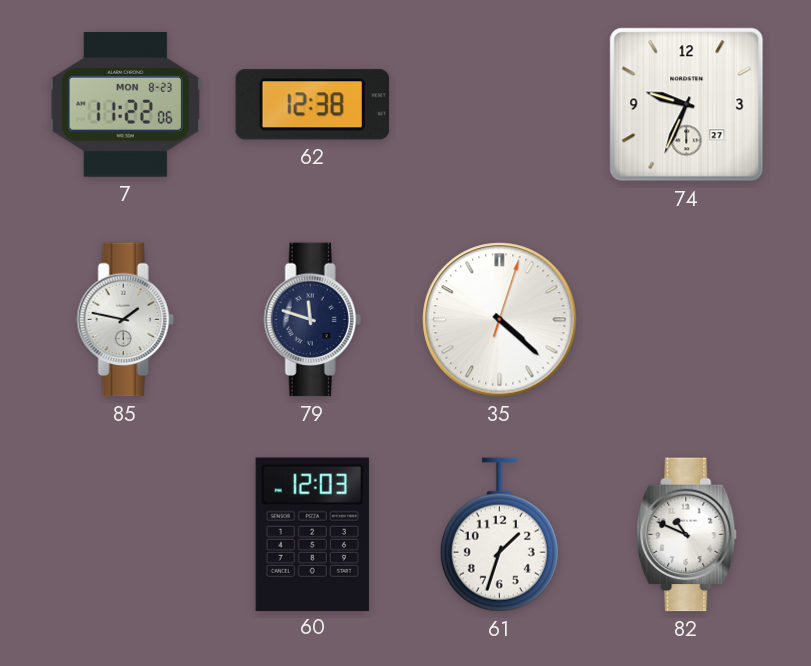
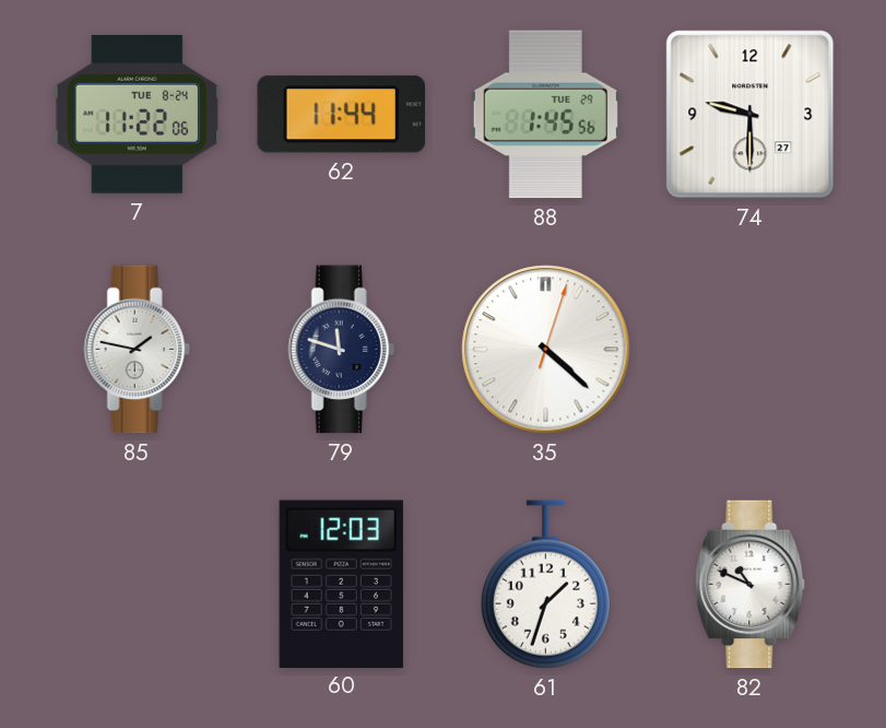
7 date: MON 8-23 -> TUE 8-24
62: 12:38 -> 11:44
88: none -> 1:45
74: 9:34 -> 9:30
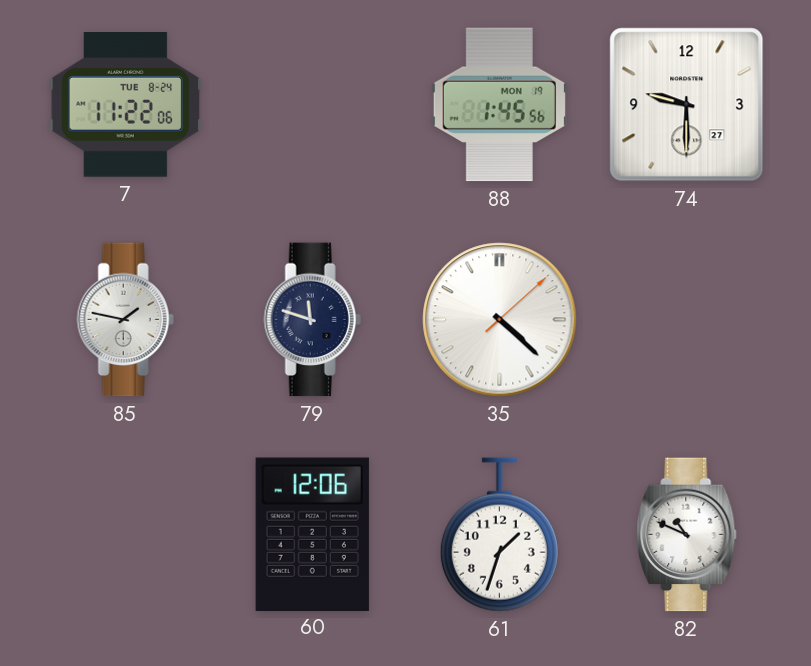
62: 11:44 -> none
88 date: TUE 29 -> MON 19
35: 4:22:03 -> 4:22:08
60: 12:03 -> 12:06
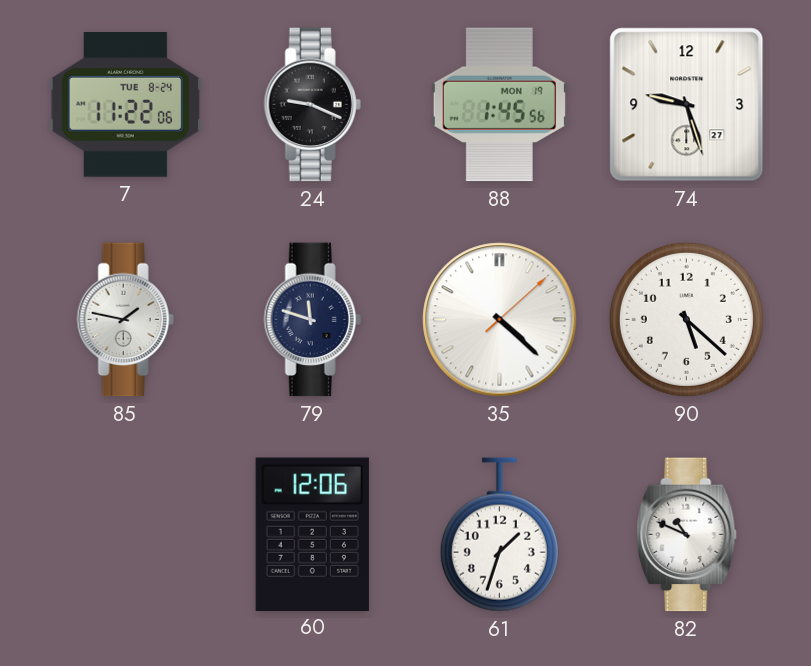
24: none -> 9:19
74: 9:30 -> 9:27
90: none -> 5:22
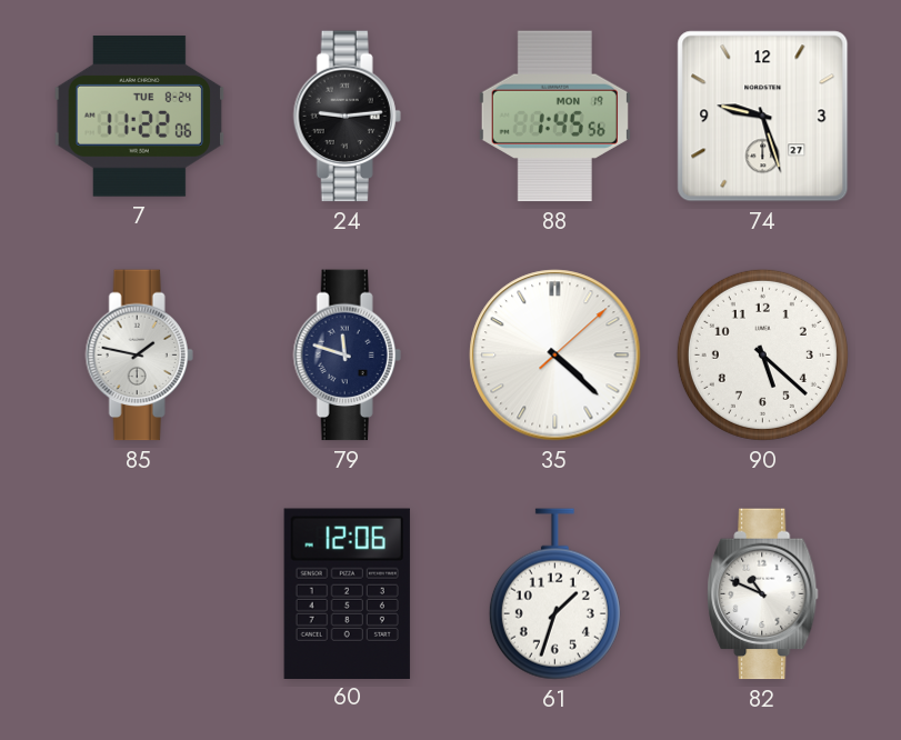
24: 9:19 -> 9:14
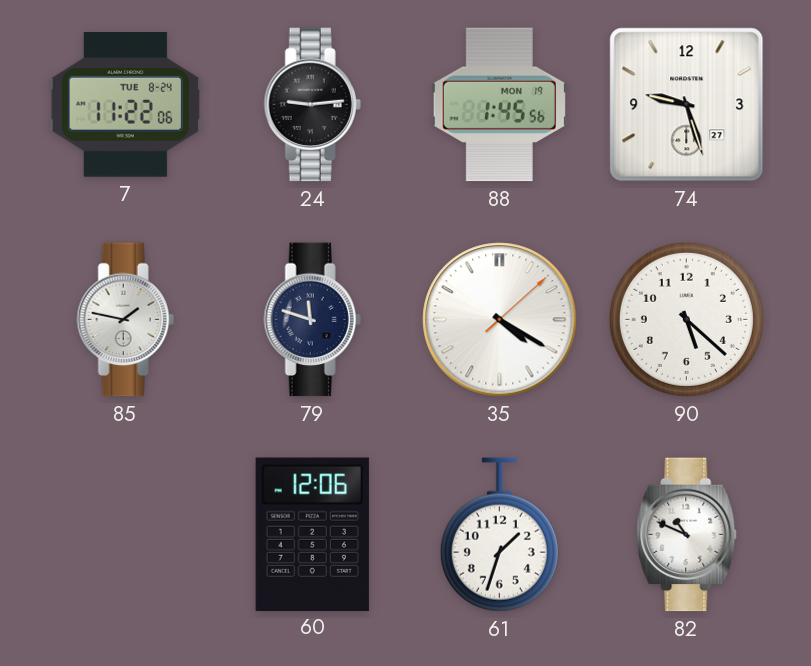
35: 4:22 -> 4:20
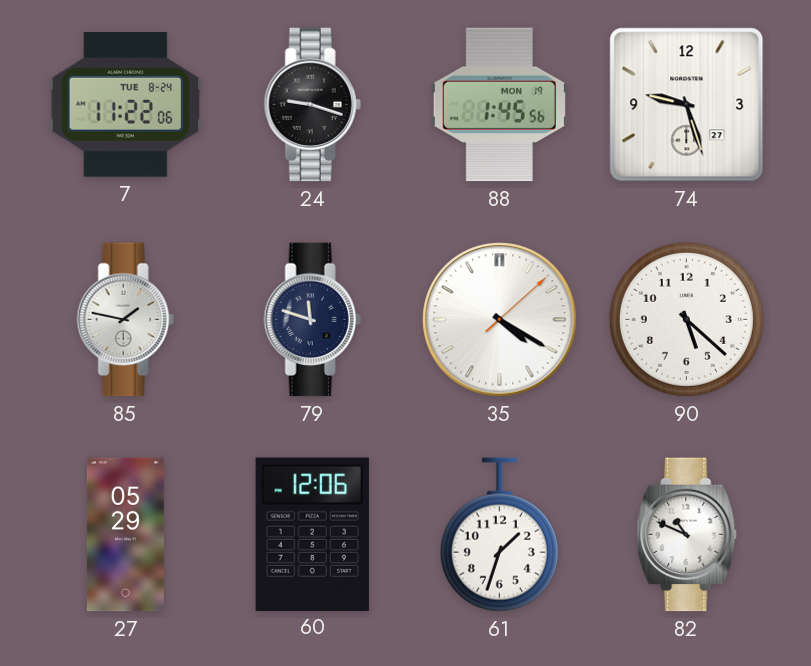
24: 9:14 -> 9:18
27: none -> 05:29
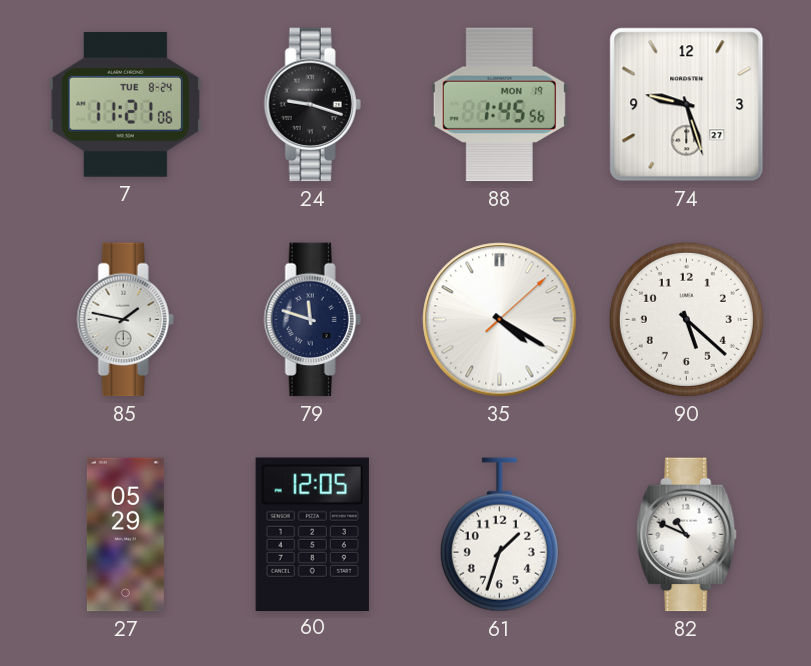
7: 11:22 -> 11:21
60: 12:06 -> 12:05
